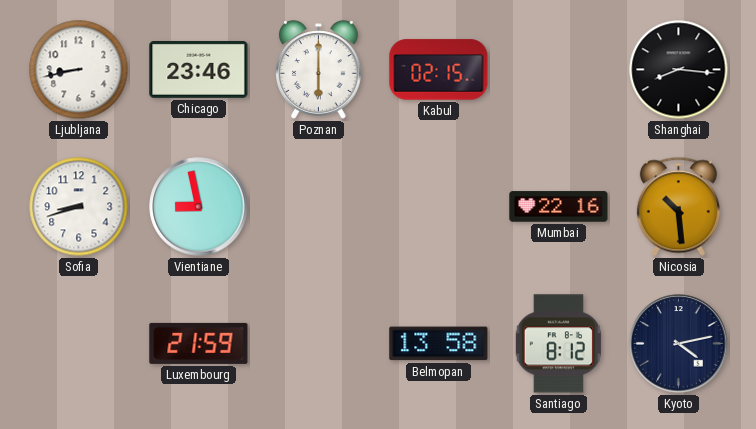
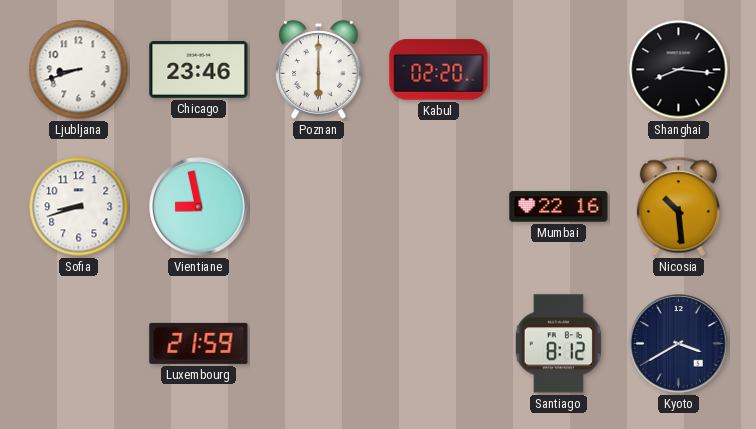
Ljubljana: 8:43 -> 8:42
Kabul: 02:15 -> 02:20
Belmopan: 13:58 -> none
Kyoto: 4:13 -> 3:40
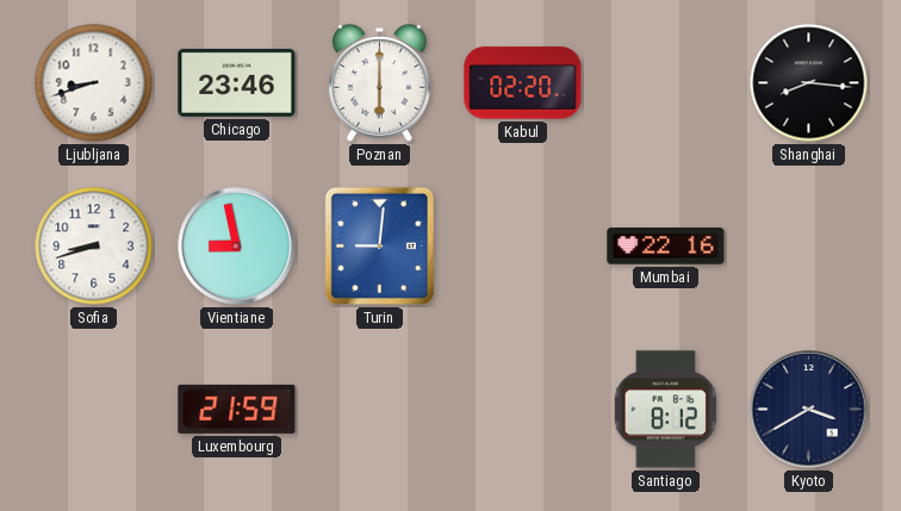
Turin: none -> 9:01
Nicosia: 10:29 -> none
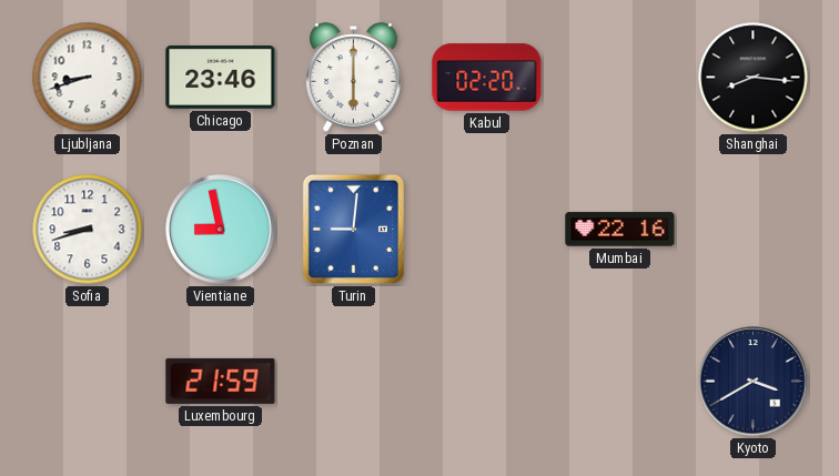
Santiago: 8:12 -> none
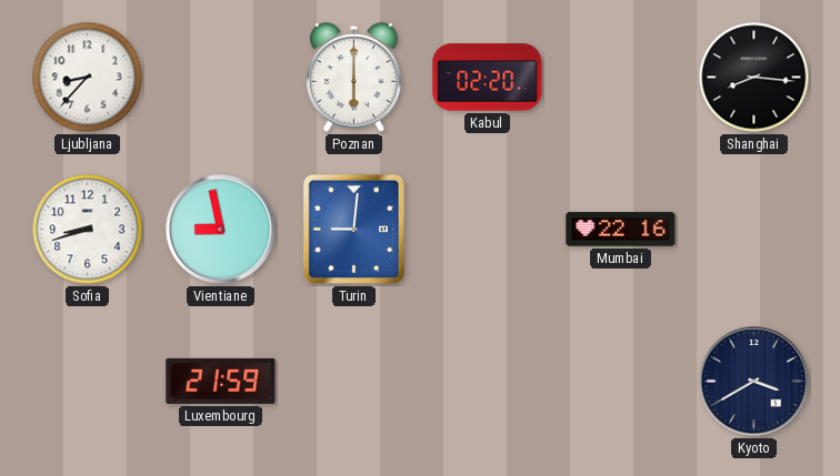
Ljubljana: 8:42 -> 8:37
Chicago: 23:46 -> none
